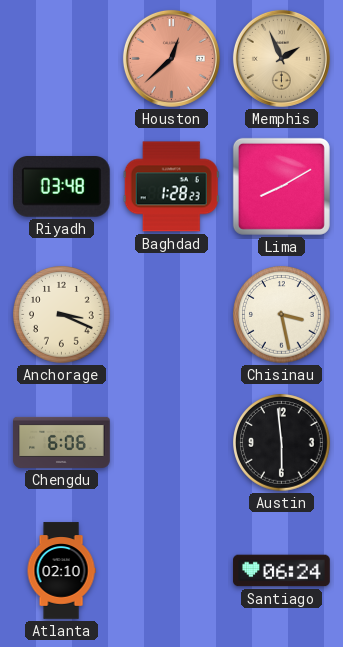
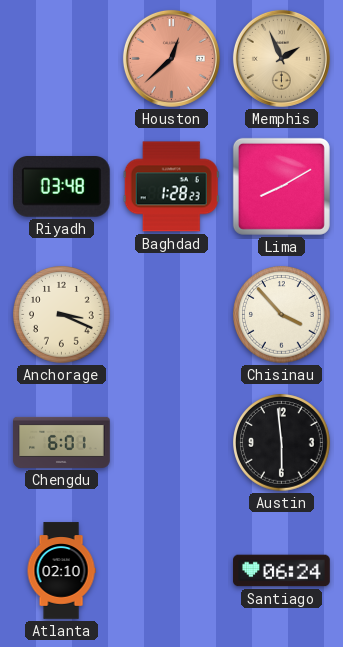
Chisinau: 3:28 -> 3:53
Chengdu: 6:06 -> 6:01
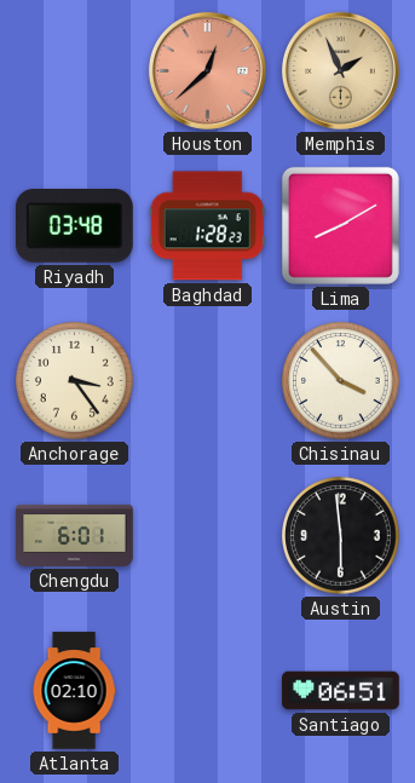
Anchorage: 3:19 -> 3:24
Santiago: 06:24 -> 06:51
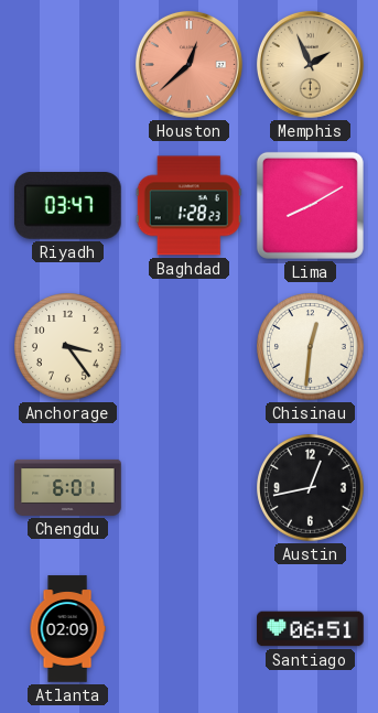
Riyadh: 03:48 -> 03:47
Chisinau: 3:53 -> 12:31
Austin: 5:59 -> 12:43
Atlanta: 02:10 -> 02:09
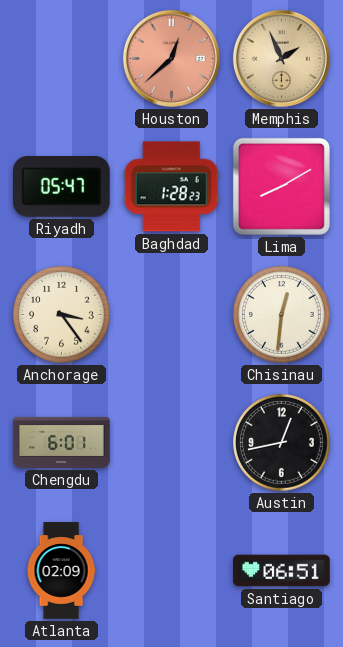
Riyadh: 03:47 -> 05:47
